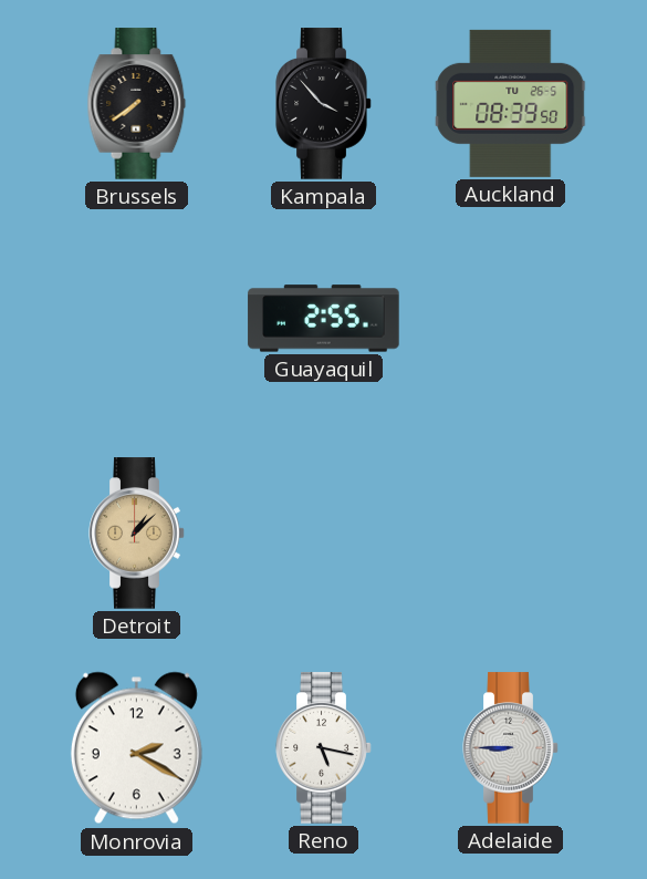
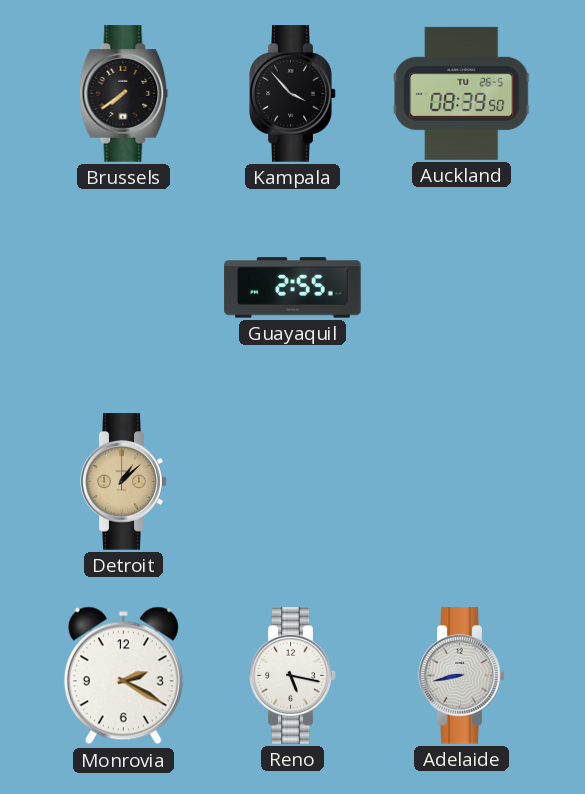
Adelaide: 8:45 -> 8:43
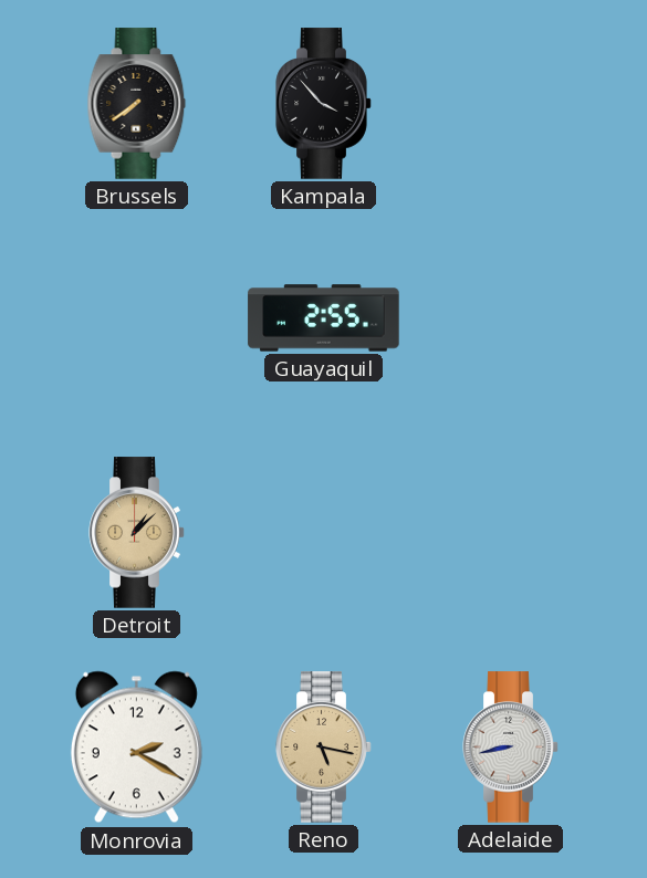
Auckland: 08:39 -> none
Reno dial: white -> champagne
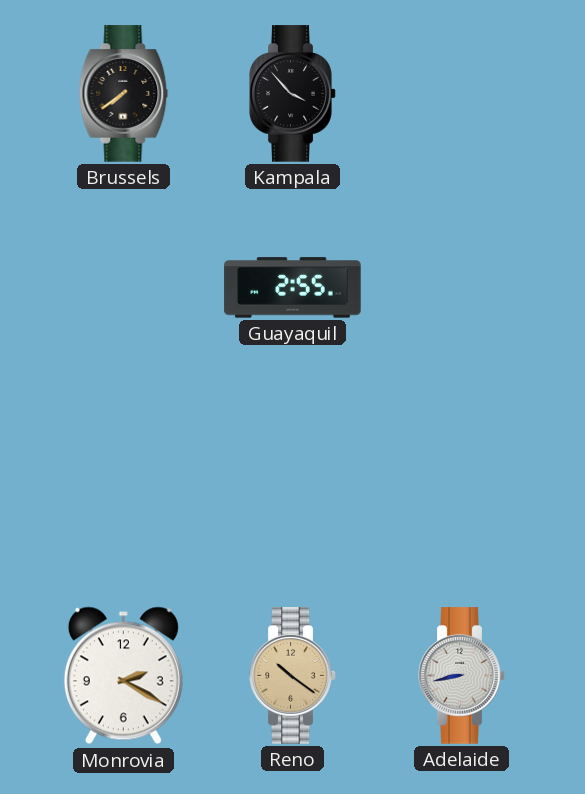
Detroit: 1:08 -> none
Reno: 5:17 -> 10:21
